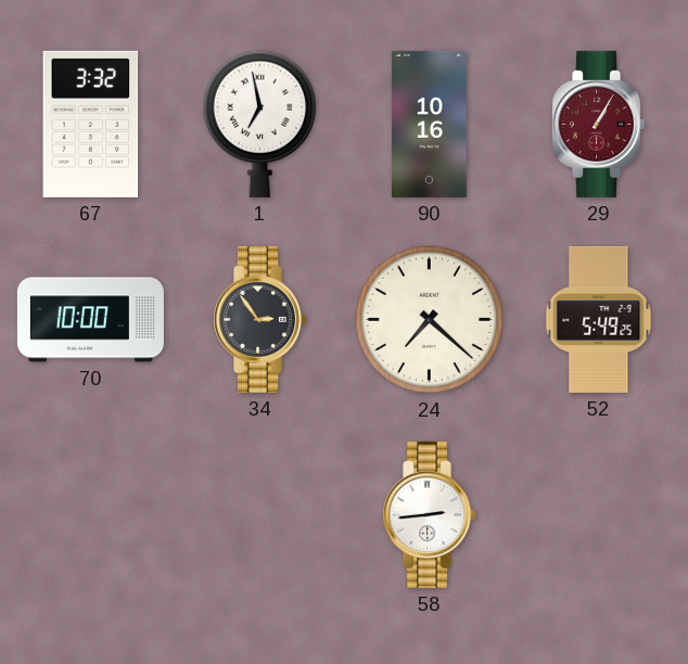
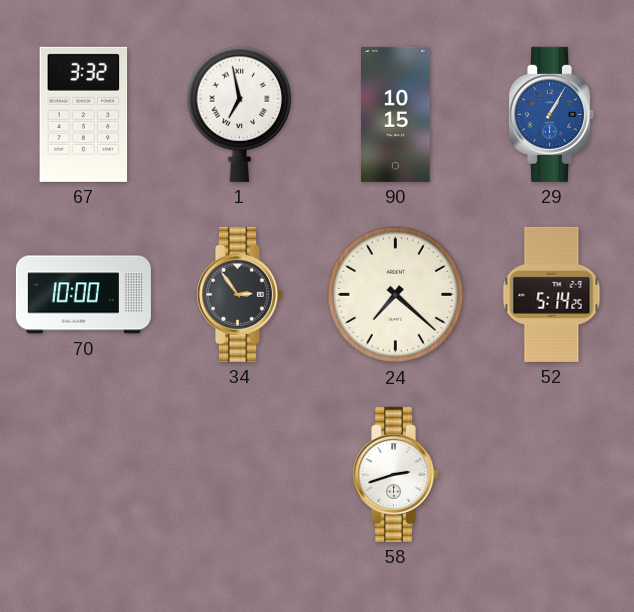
90: 10:16 -> 10:15
29 dial: burgundy -> blue
52: 5:49 -> 5:14
58: 2:44 -> 2:42
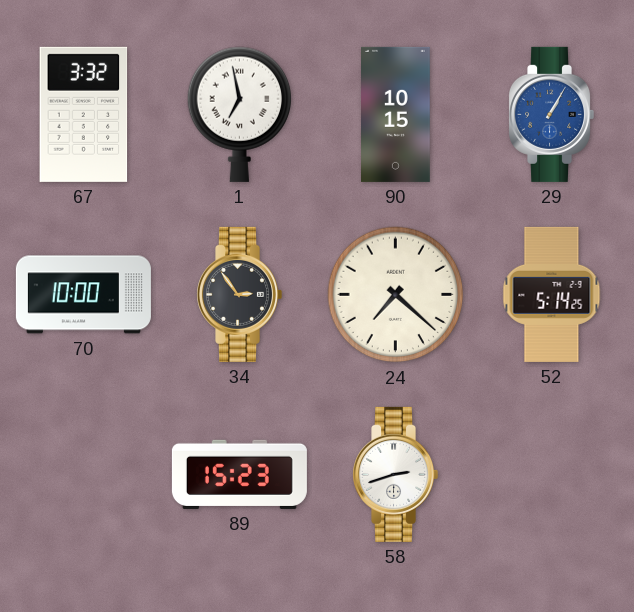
89: none -> 15:23
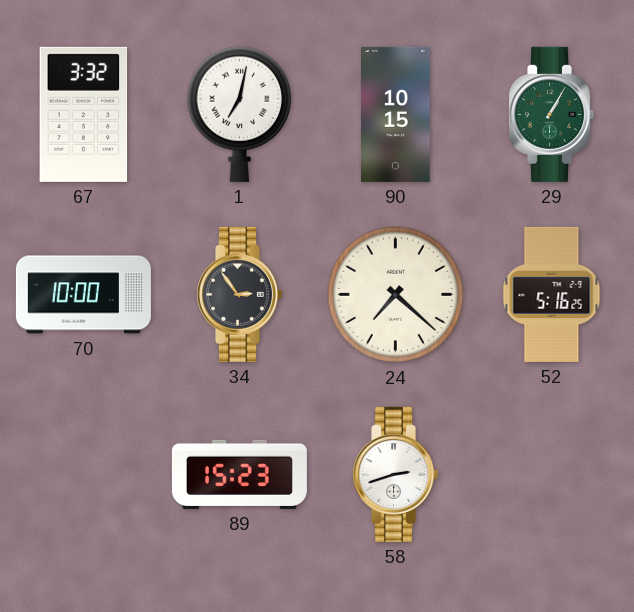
1: 6:58 -> 7:02
29 dial: blue -> green
52: 5:14 -> 5:16
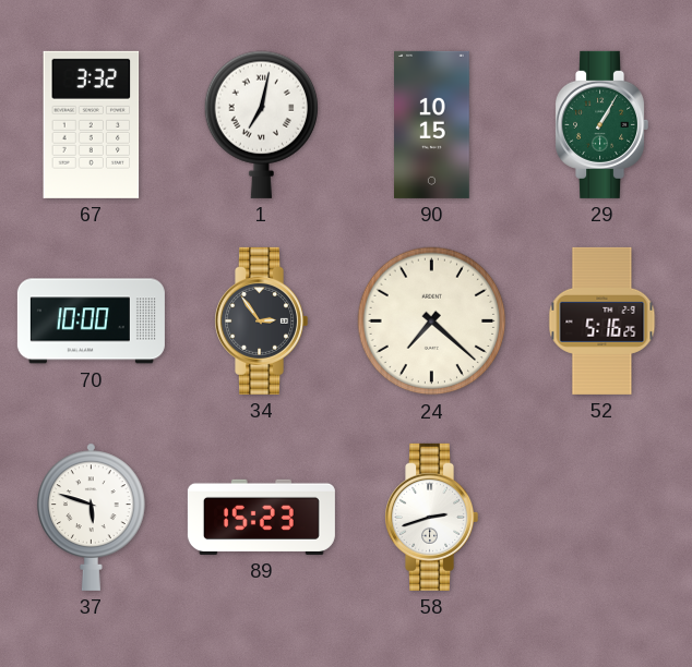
37: none -> 5:48
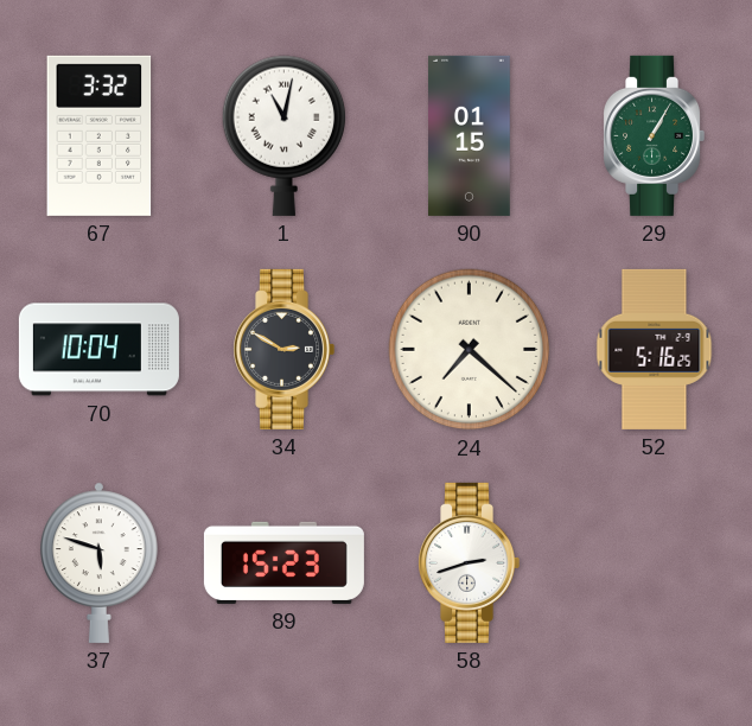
1: 7:02 -> 11:02
90: 10:15 -> 01:15
70: 10:00 -> 10:04
34: 2:54 -> 2:50
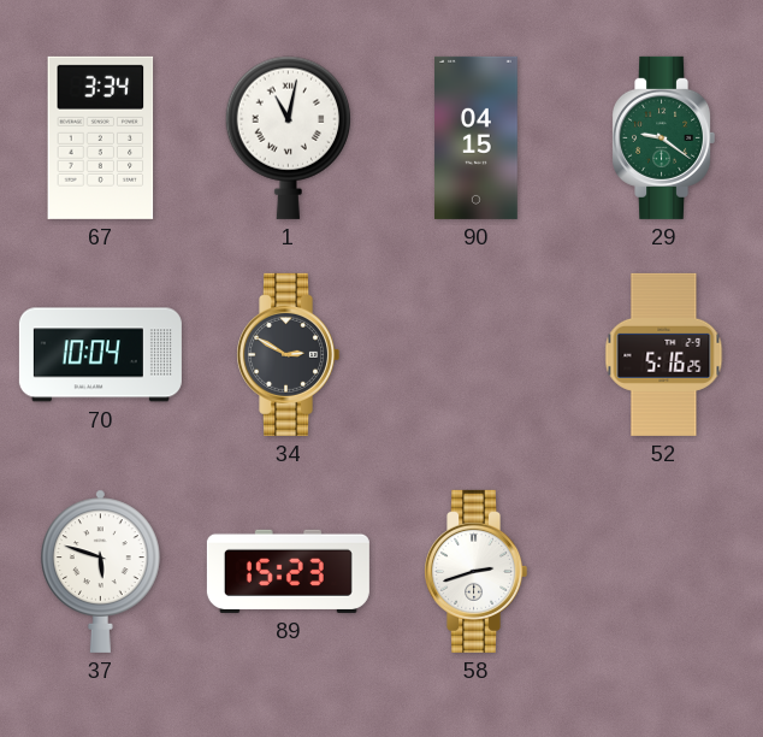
67: 3:32 -> 3:34
90: 01:15 -> 04:15
29: 1:05 -> 9:21
24: 7:22 -> none
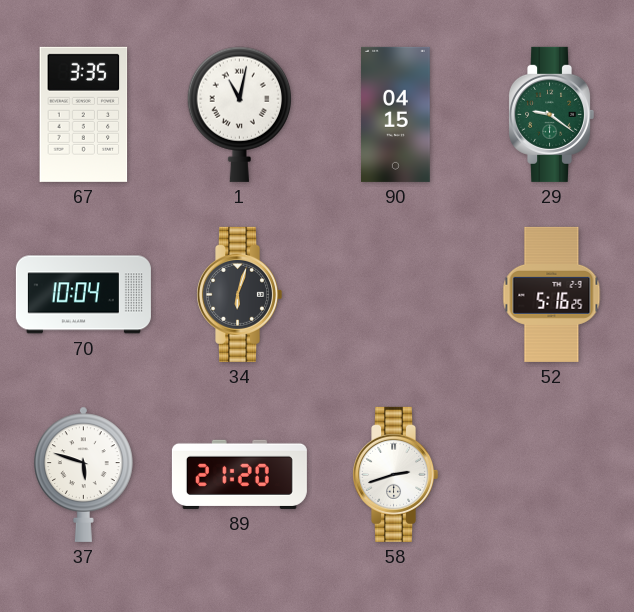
67: 3:34 -> 3:35
34: 2:50 -> 6:03
89: 15:23 -> 21:20
